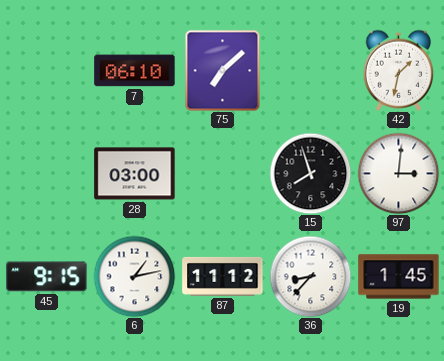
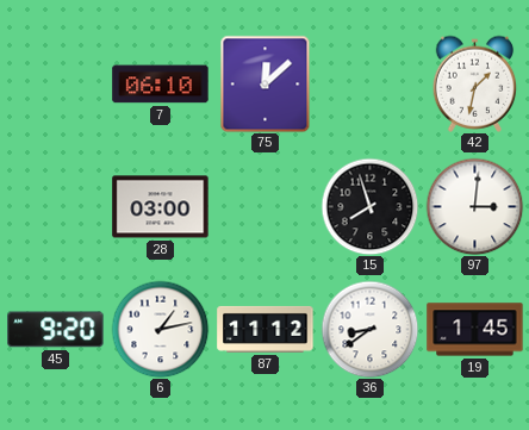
75: 7:08 -> 12:08
45: 9:15 -> 9:20
36: 8:37 -> 8:39
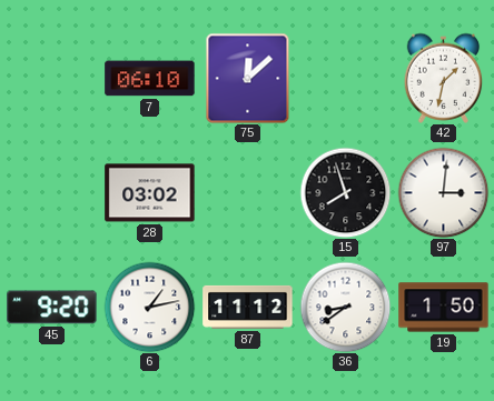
28: 03:00 -> 03:02
19: 1:45 -> 1:50
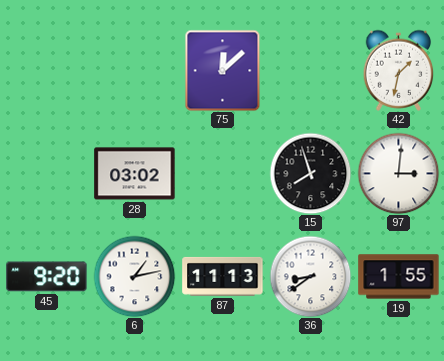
7: 06:10 -> none
87: 11:12 -> 11:13
19: 1:50 -> 1:55
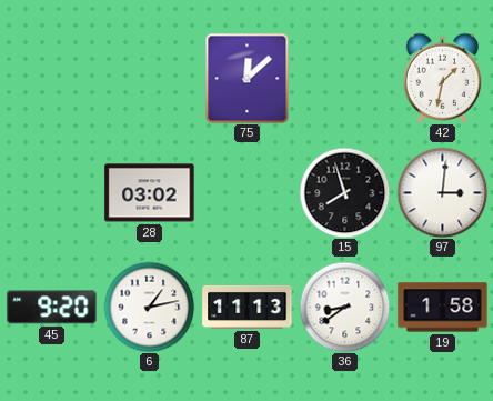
19: 1:55 -> 1:58
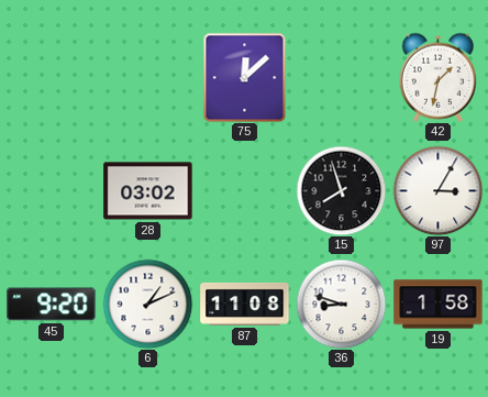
97: 3:01 -> 3:05
6: 1:13 -> 1:11
87: 11:13 -> 11:08
36: 8:39 -> 8:48
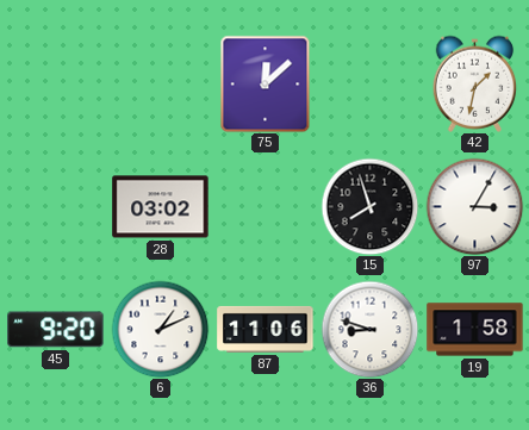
87: 11:08 -> 11:06
